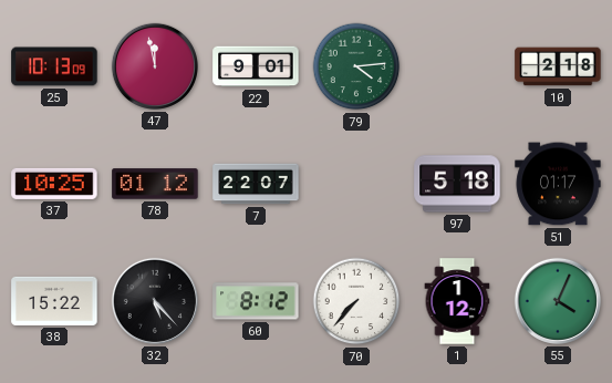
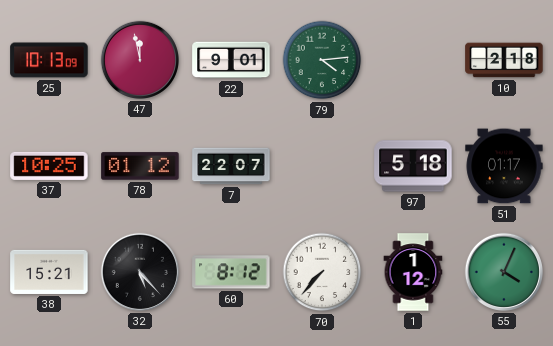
38: 15:22 -> 15:21
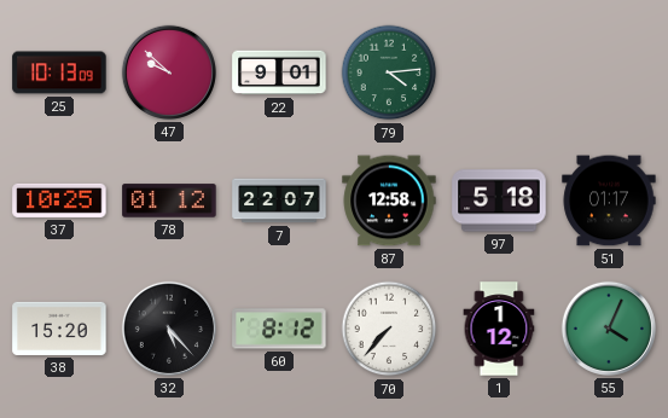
47: 11:58 -> 9:52
10: 2:18 -> none
87: none -> 12:58
38: 15:21 -> 15:20
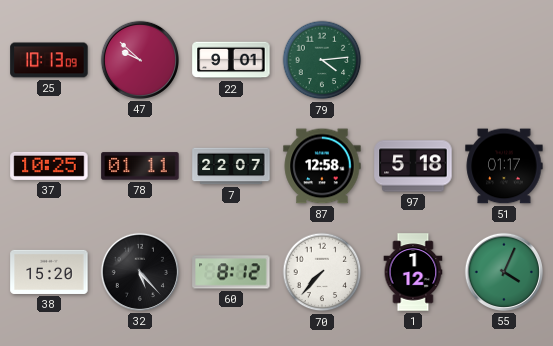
78: 01:12 -> 01:11
